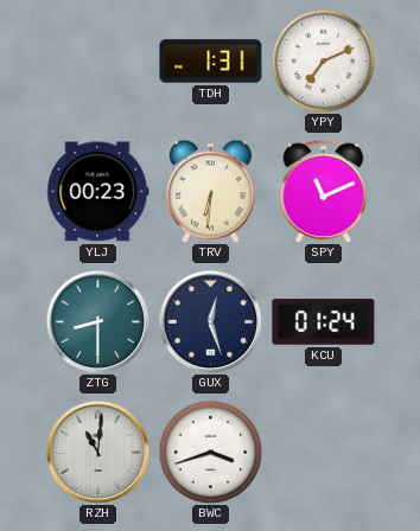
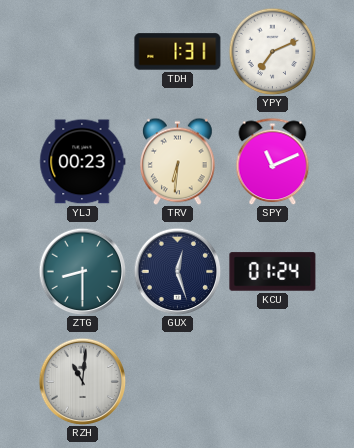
BWC: 3:42 -> none
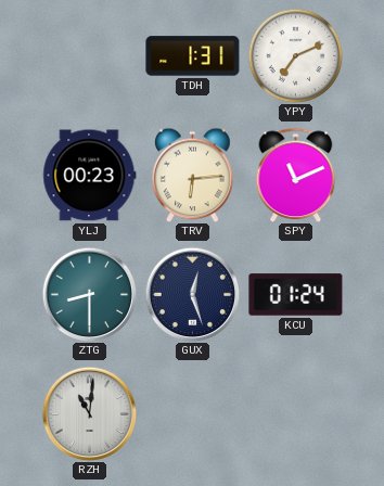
TRV: 6:31 -> 6:14
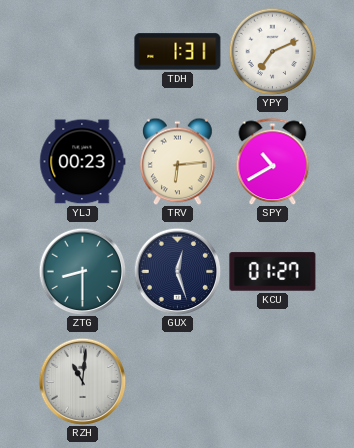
SPY: 11:11 -> 10:40
KCU: 01:24 -> 01:27
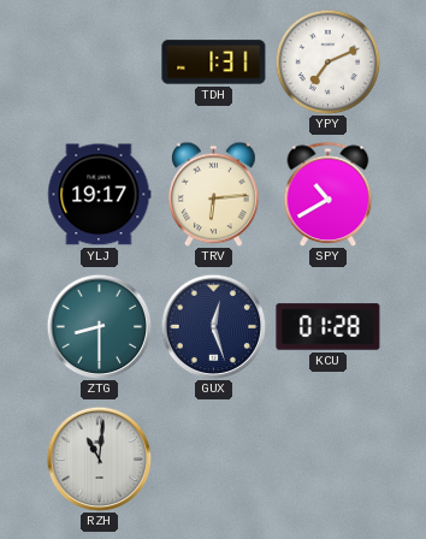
YLJ: 00:23 -> 19:17
KCU: 01:27 -> 01:28
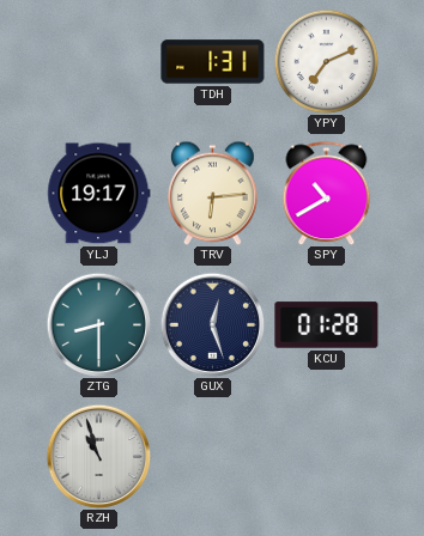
RZH: 11:01 -> 10:57
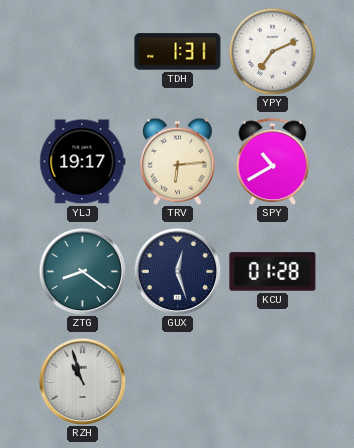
ZTG: 8:30 -> 8:21
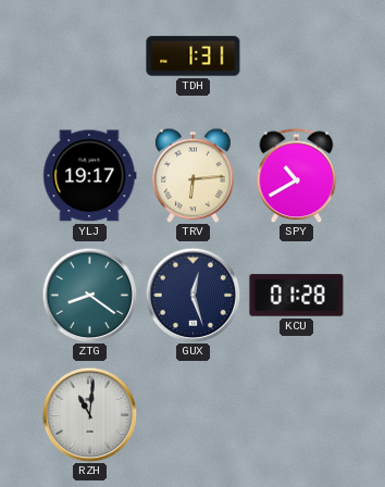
YPY: 7:11 -> none
RZH: 10:57 -> 11:01
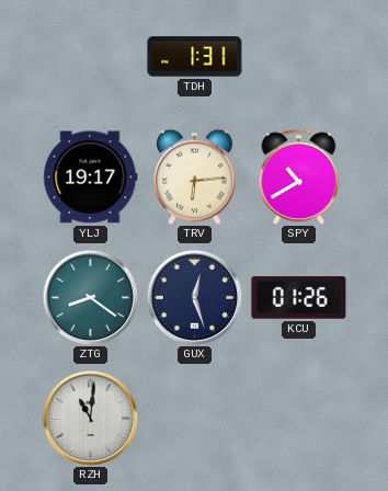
KCU: 01:28 -> 01:26
